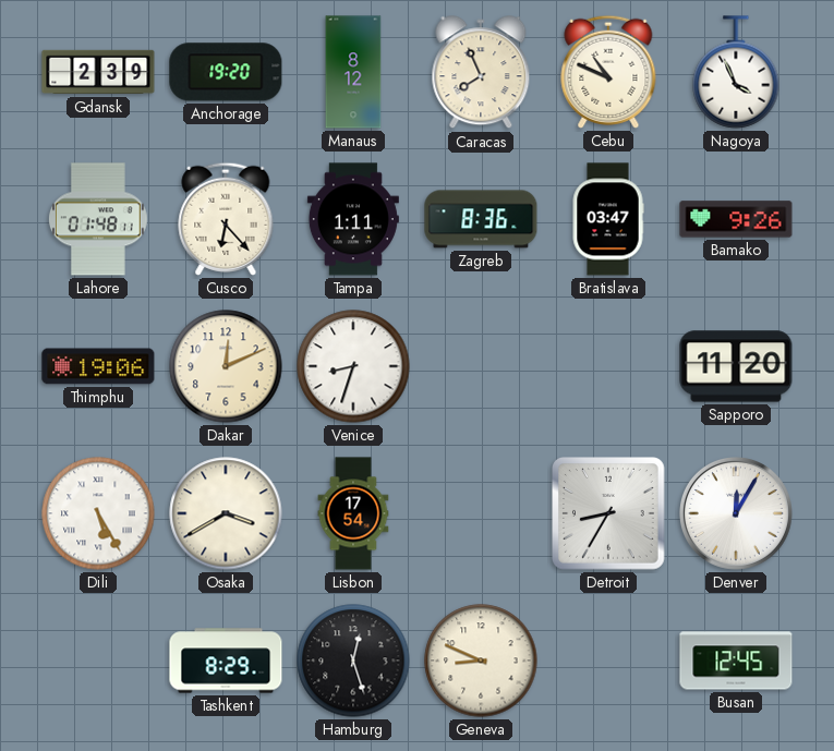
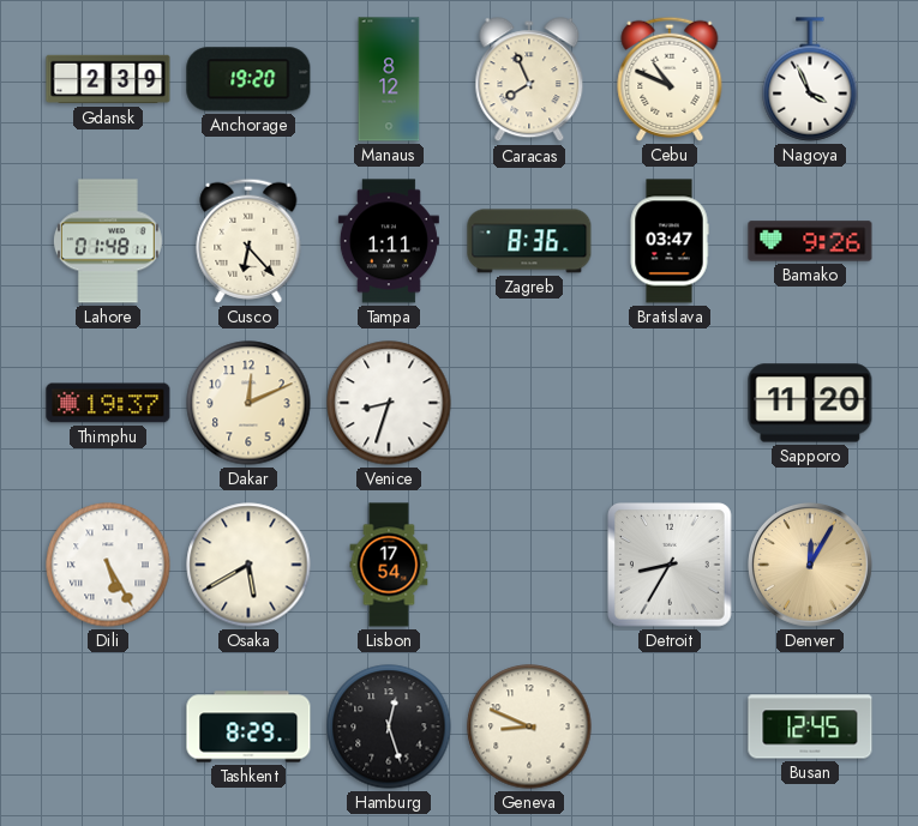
Thimphu: 19:06 -> 19:37
Osaka: 3:40 -> 5:40
Denver dial: white -> champagne
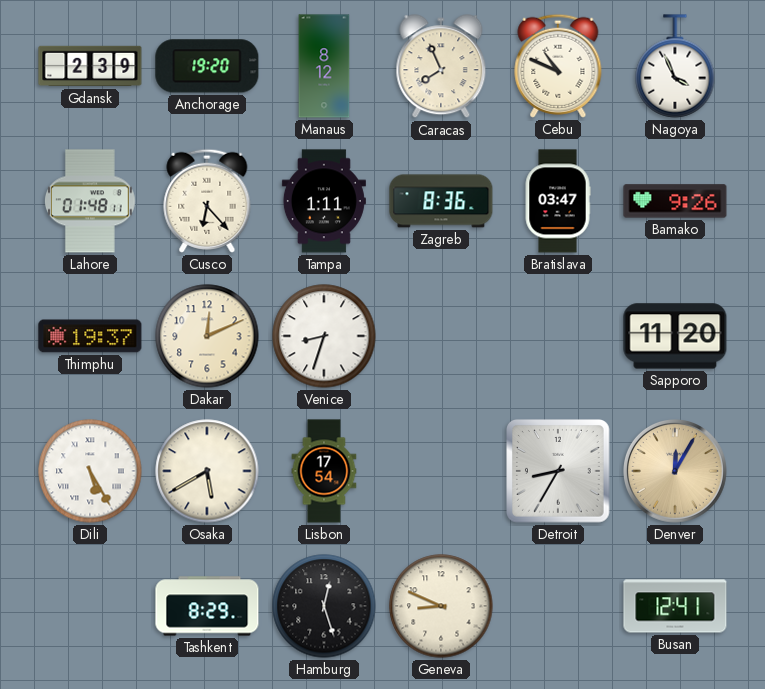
Busan: 12:45 -> 12:41
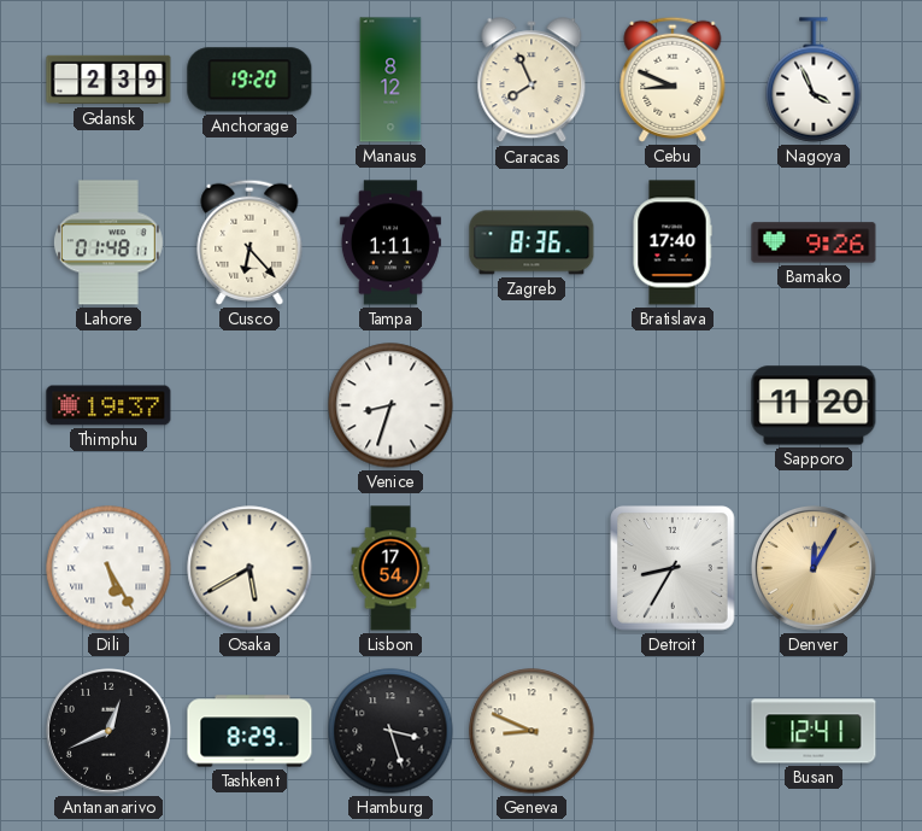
Cebu: 10:49 -> 8:49
Bratislava: 03:47 -> 17:40
Dakar: 12:11 -> none
Antananarivo: none -> 12:41
Hamburg: 12:27 -> 3:27
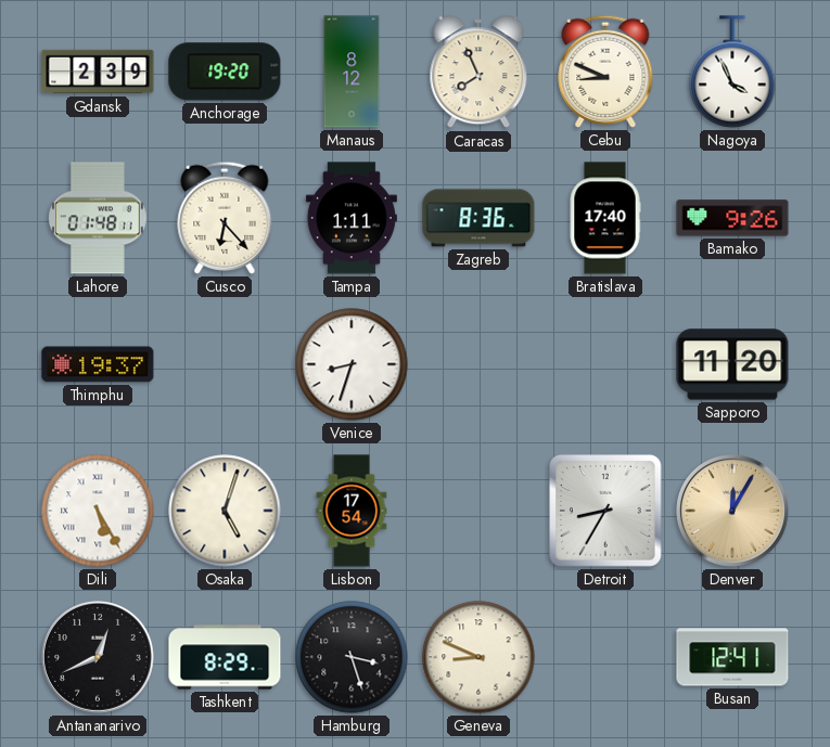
Osaka: 5:40 -> 5:03
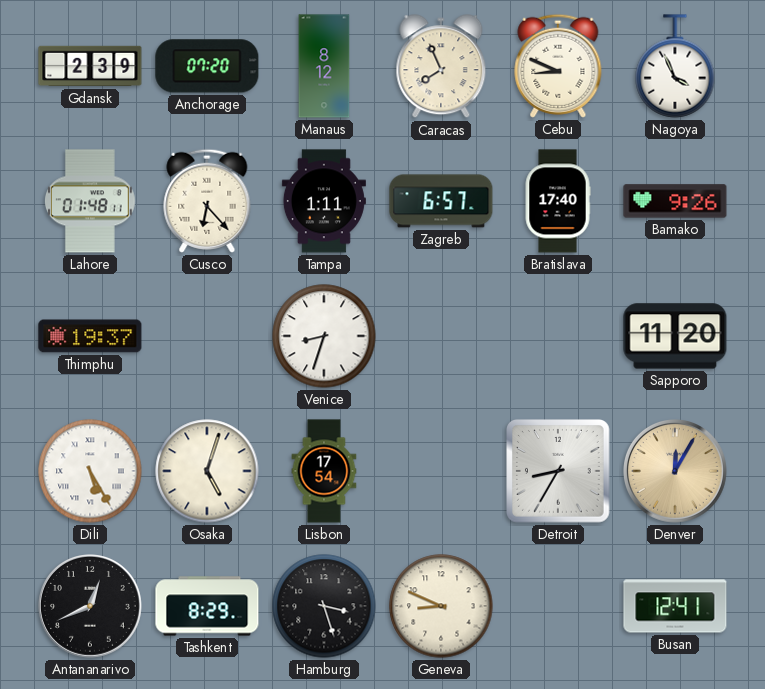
Anchorage: 19:20 -> 07:20
Zagreb: 8:36 -> 6:57
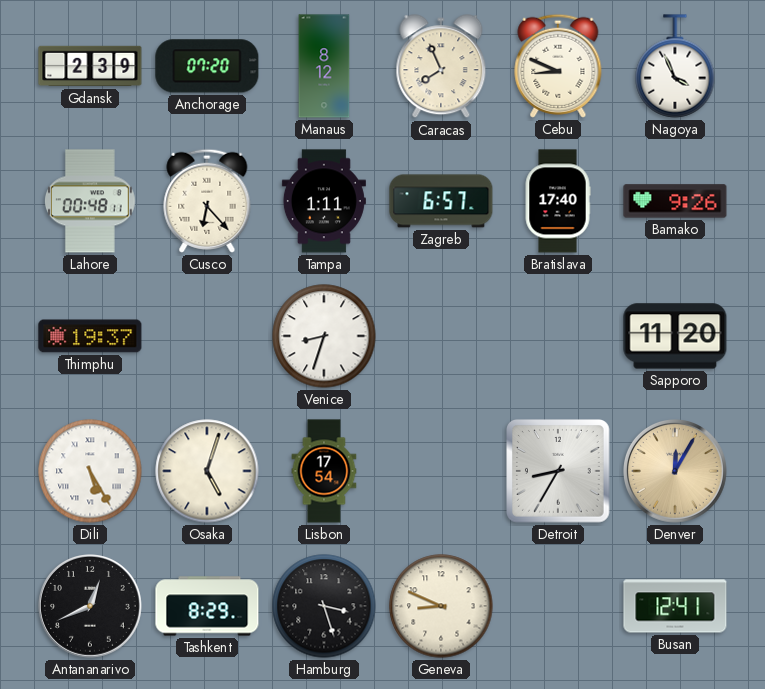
Lahore: 01:48 -> 00:48
